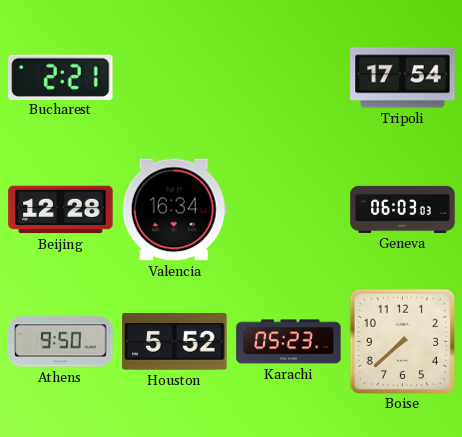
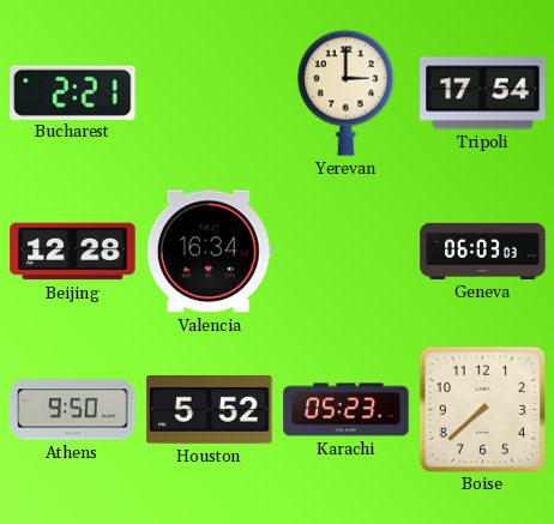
Yerevan: none -> 3:00
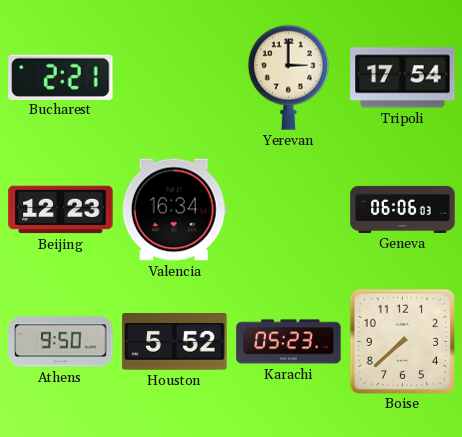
Beijing: 12:28 -> 12:23
Geneva: 06:03 -> 06:06
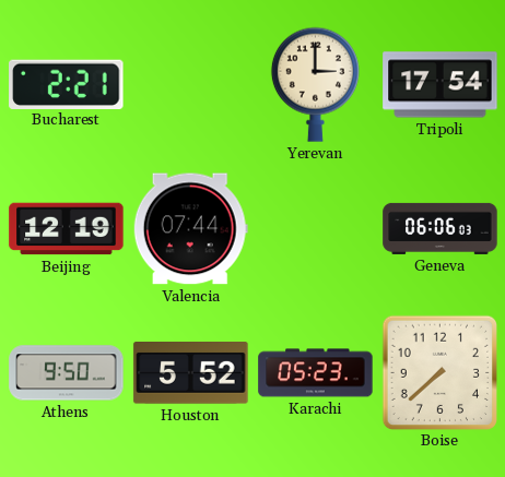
Beijing: 12:23 -> 12:19
Valencia: 16:34 -> 07:44
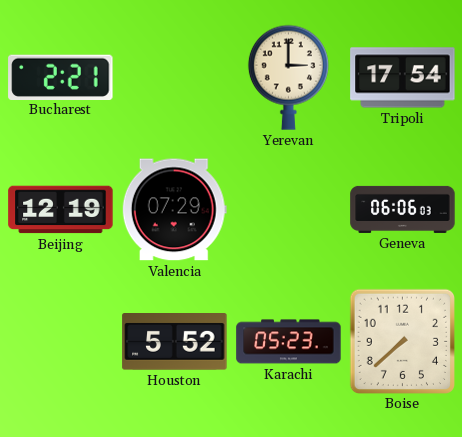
Valencia: 07:44 -> 07:29
Athens: 9:50 -> none
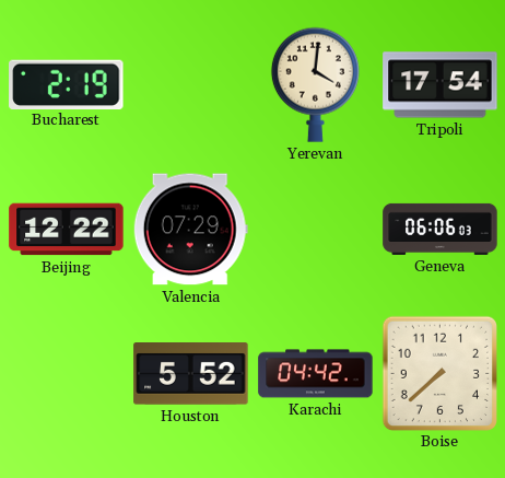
Bucharest: 2:21 -> 2:19
Yerevan: 3:00 -> 4:01
Beijing: 12:19 -> 12:22
Karachi: 05:23 -> 04:42
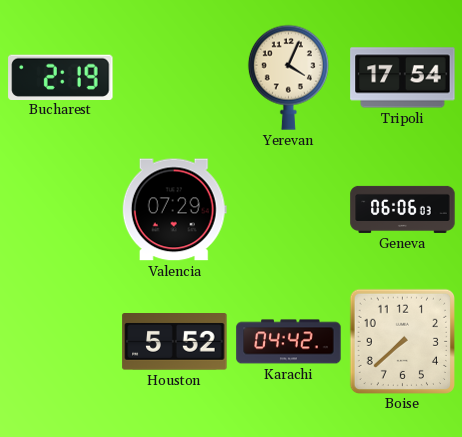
Yerevan: 4:01 -> 4:04
Beijing: 12:22 -> none
